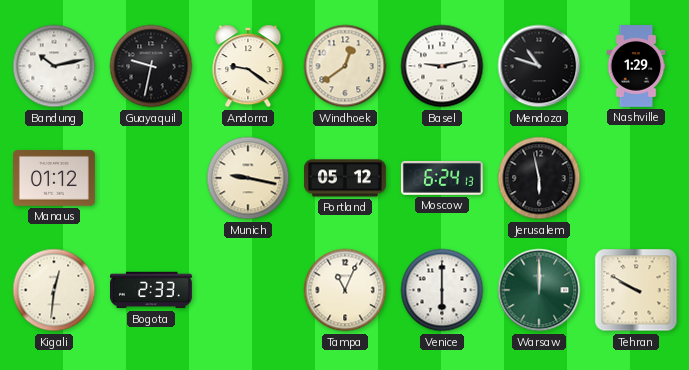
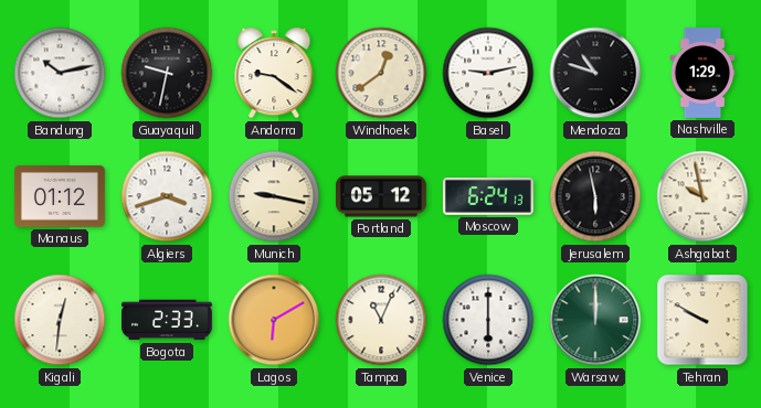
Algiers: none -> 3:42
Ashgabat: none -> 9:58
Lagos: none -> 6:10
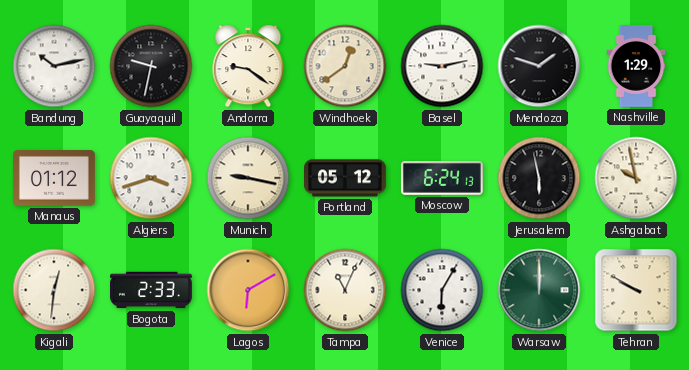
Mendoza: 10:48 -> 1:48
Venice: 6:00 -> 6:05
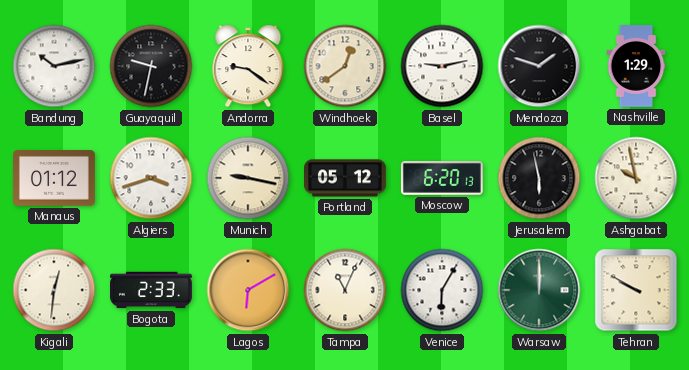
Moscow: 6:24 -> 6:20
